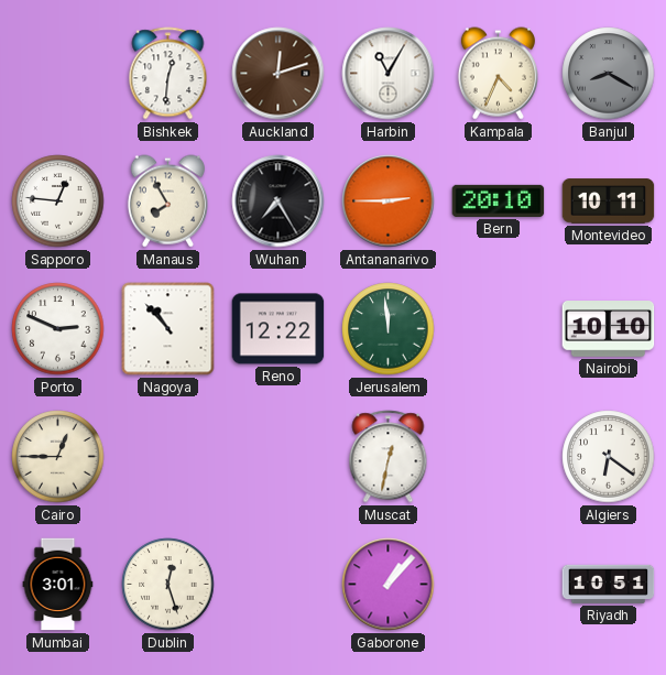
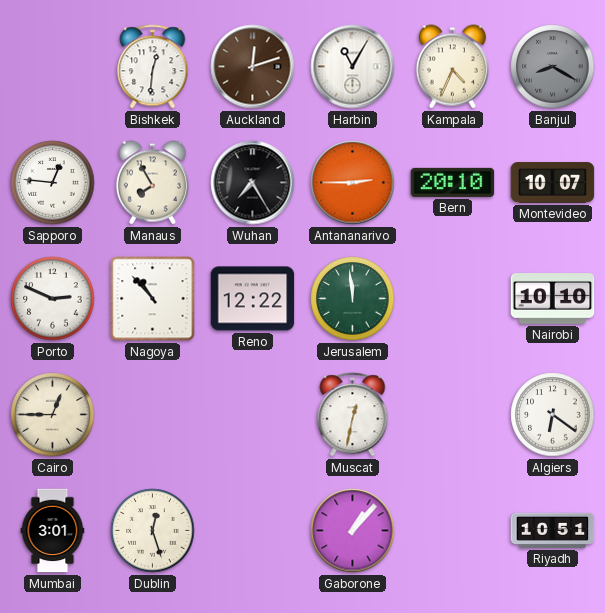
Montevideo: 10:11 -> 10:07
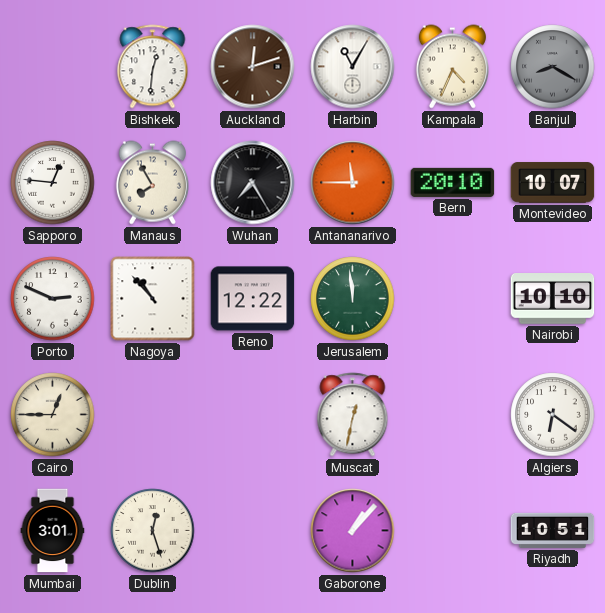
Antananarivo: 2:45 -> 11:45
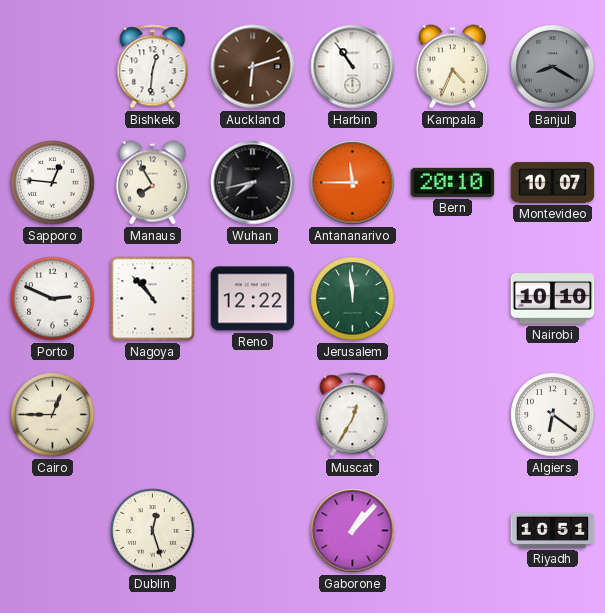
Auckland: 12:12 -> 6:12
Harbin: 11:05 -> 10:54
Wuhan: 7:25 -> 7:43
Muscat: 12:32 -> 12:35
Mumbai: 3:01 -> none
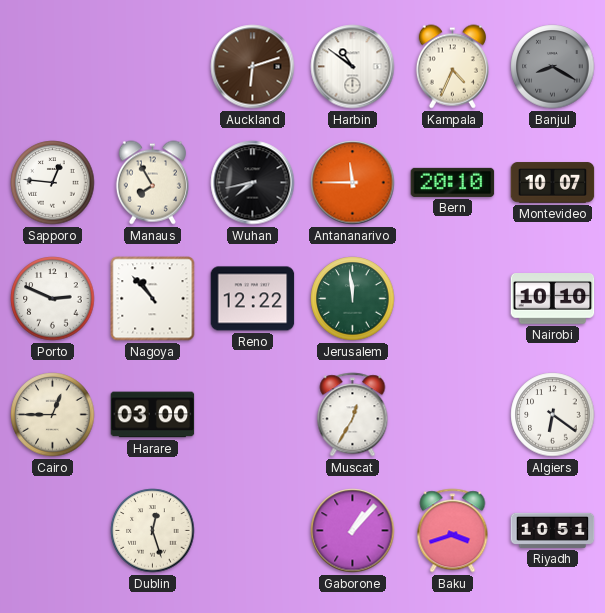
Bishkek: 12:31 -> none
Harbin: 10:54 -> 10:51
Harare: none -> 03:00
Baku: none -> 3:42
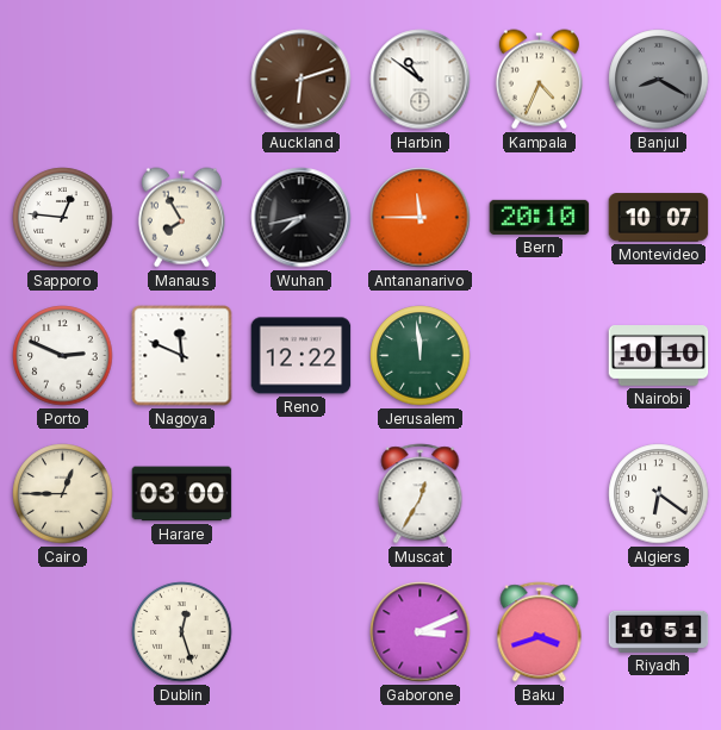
Nagoya: 10:53 -> 11:49
Gaborone: 1:07 -> 3:11
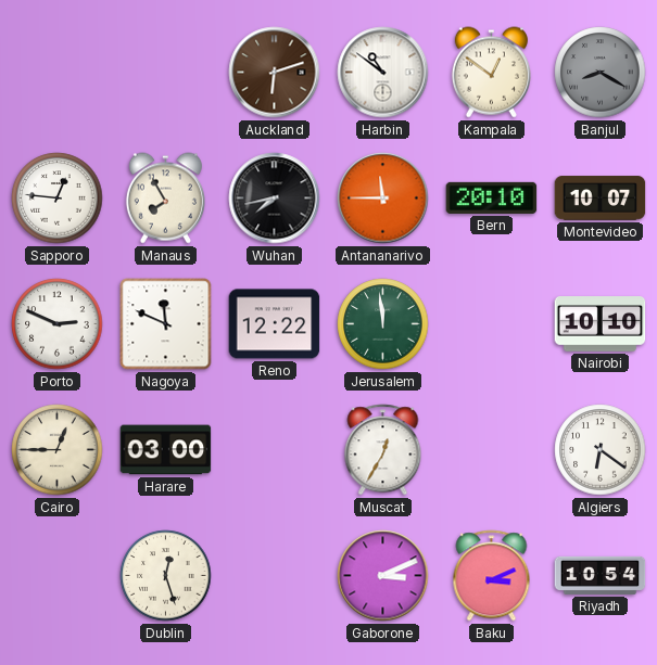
Kampala: 4:34 -> 12:51
Baku: 3:42 -> 3:11
Riyadh: 10:51 -> 10:54
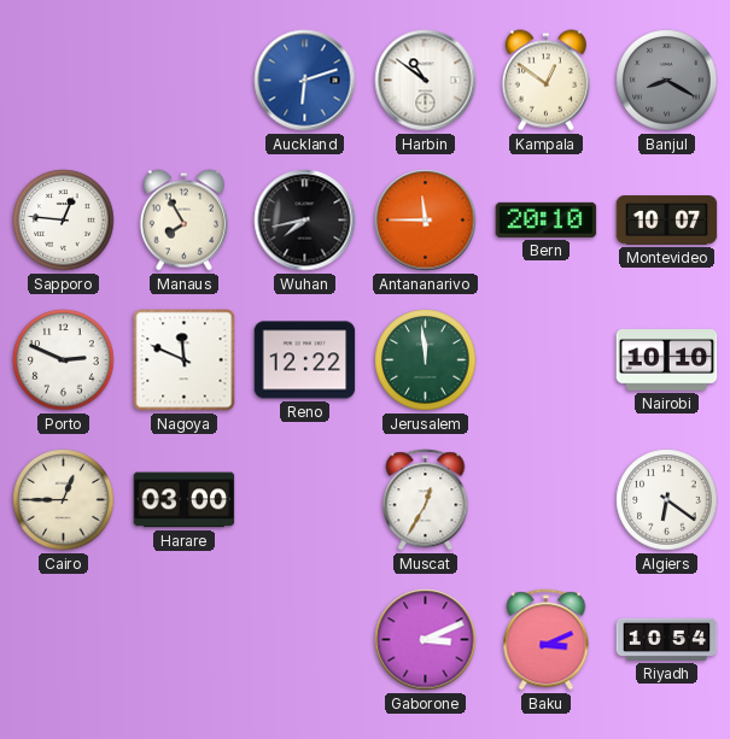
Auckland dial: brown -> blue
Dublin: 12:27 -> none
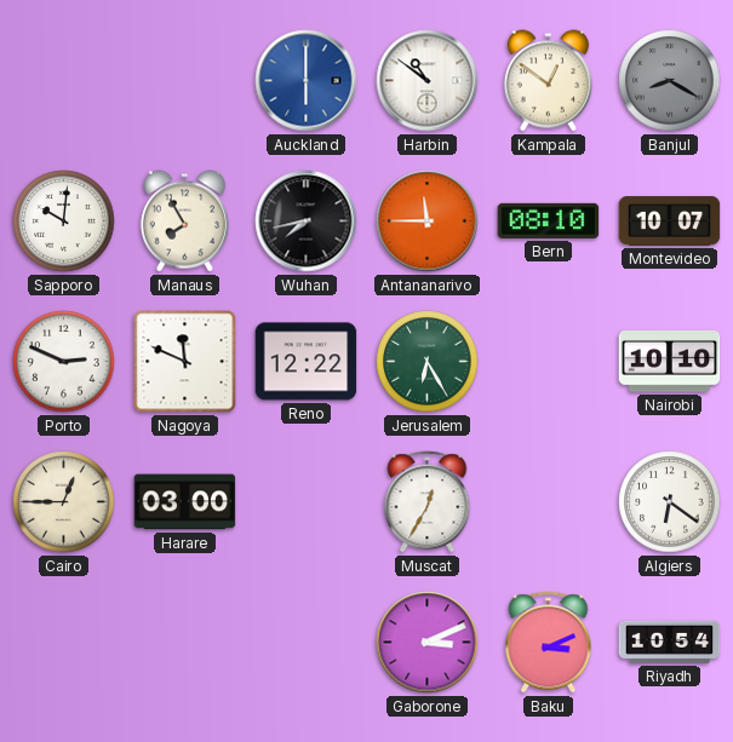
Auckland: 6:12 -> 6:00
Sapporo: 12:46 -> 10:01
Bern: 20:10 -> 08:10
Jerusalem: 11:59 -> 6:25
